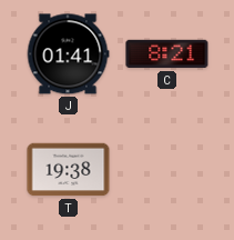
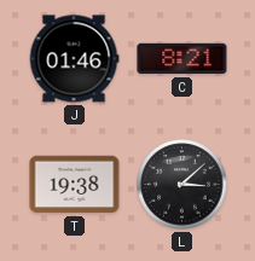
J: 01:41 -> 01:46
L: none -> 3:08
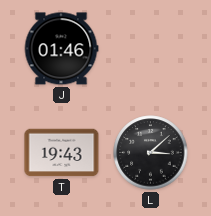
C: 8:21 -> none
T: 19:38 -> 19:43
